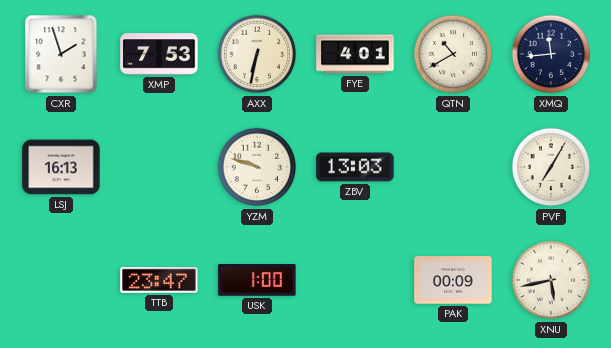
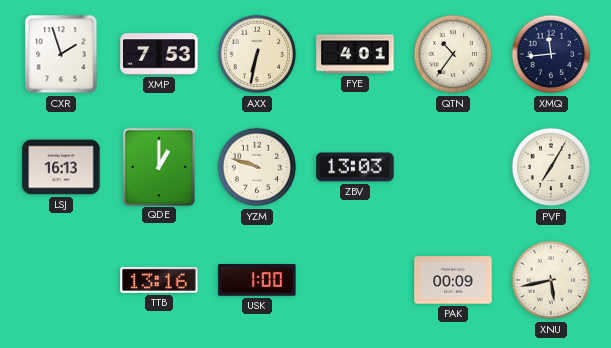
QTN: 10:40 -> 10:36
QDE: none -> 1:00
TTB: 23:47 -> 13:16
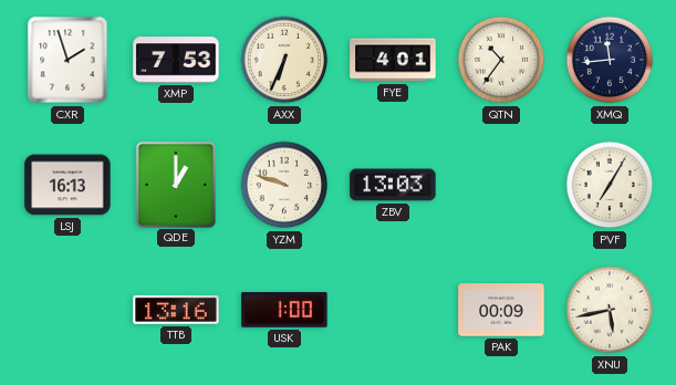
AXX: 6:32 -> 6:34
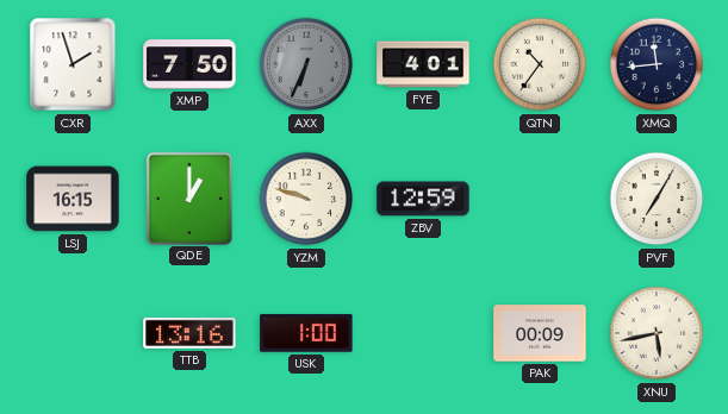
XMP: 7:53 -> 7:50
AXX dial: cream -> grey
LSJ: 16:13 -> 16:15
ZBV: 13:03 -> 12:59
